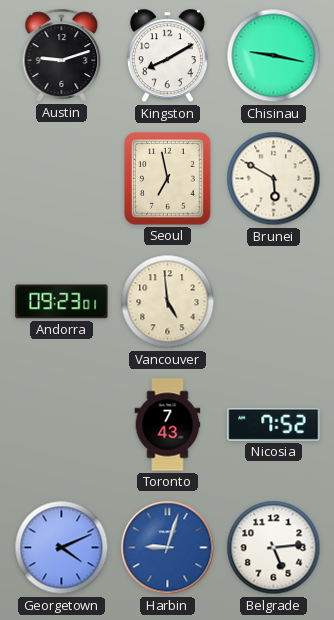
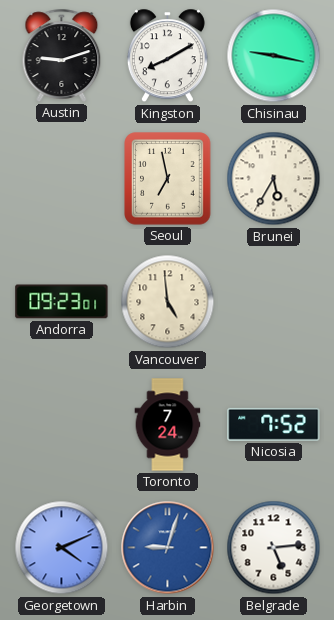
Brunei: 5:50 -> 5:35
Toronto: 7:43 -> 7:24
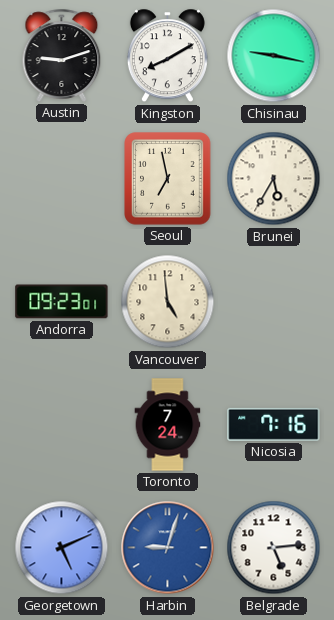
Nicosia: 7:52 -> 7:16
Georgetown: 4:11 -> 5:11
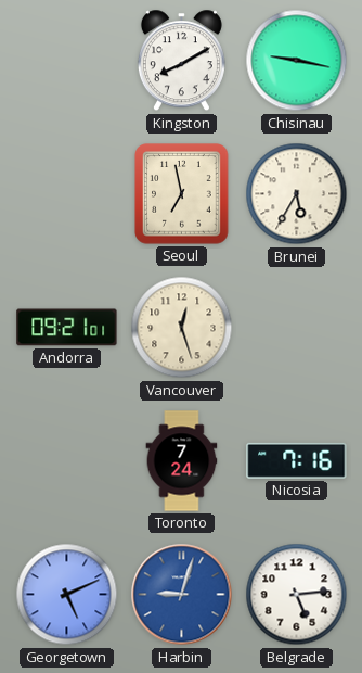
Austin: 9:12 -> none
Andorra: 09:23 -> 09:21
Vancouver: 4:59 -> 12:27
